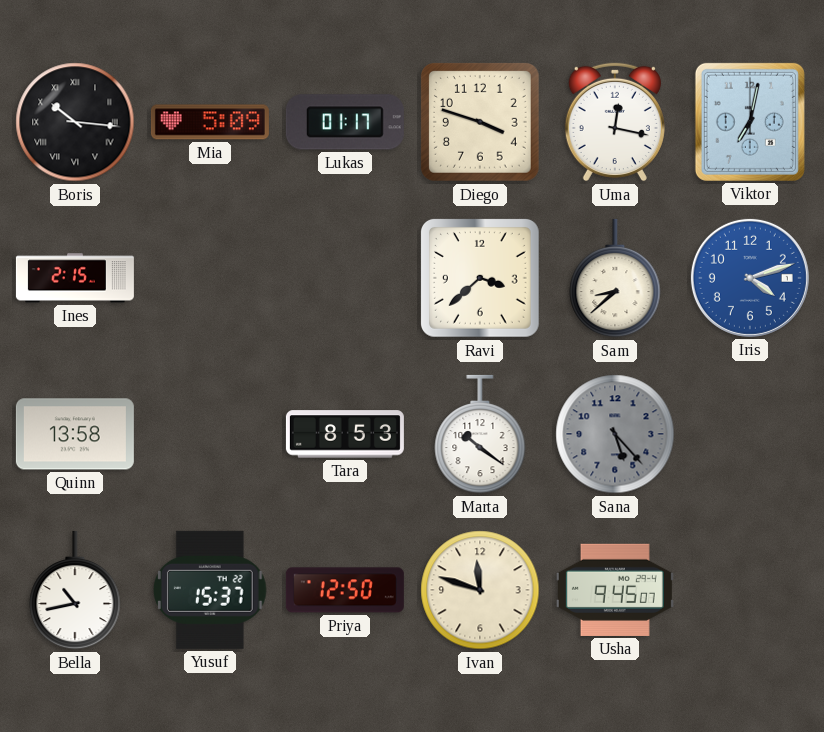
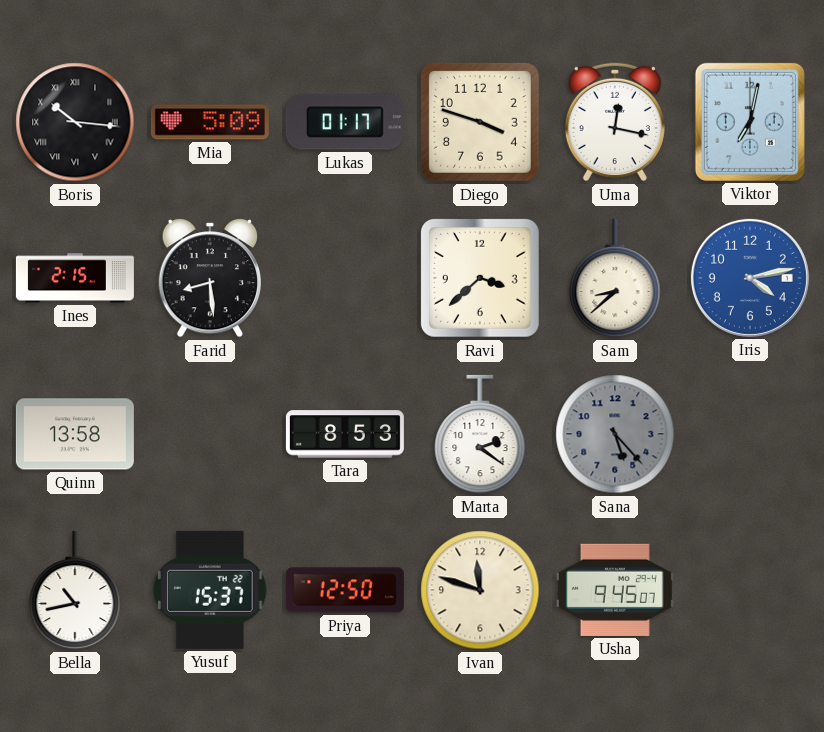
Farid: none -> 8:29
Iris: 4:12 -> 4:13
Marta: 10:21 -> 2:21
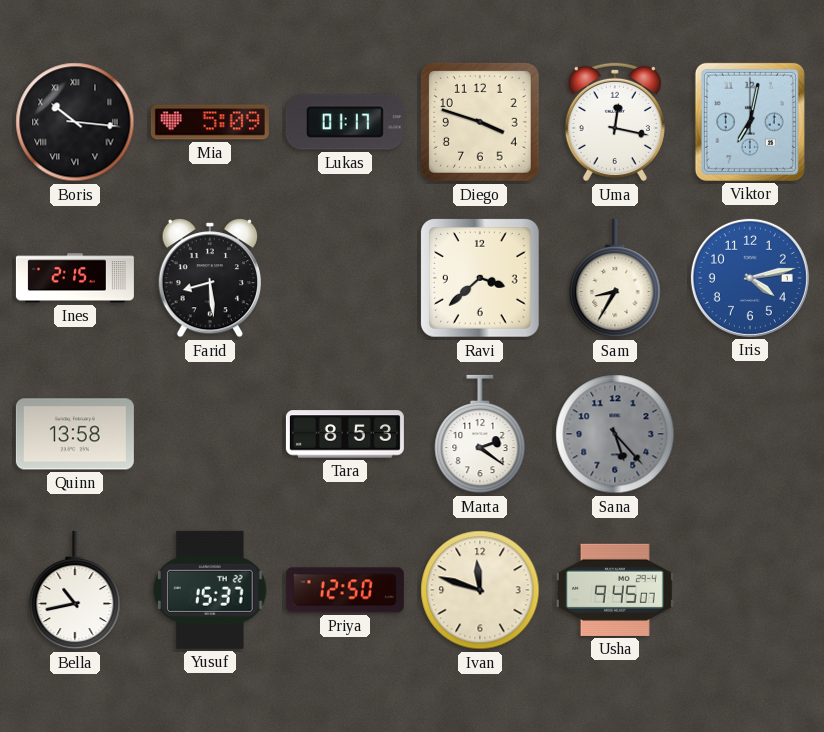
Sam: 8:38 -> 8:35
